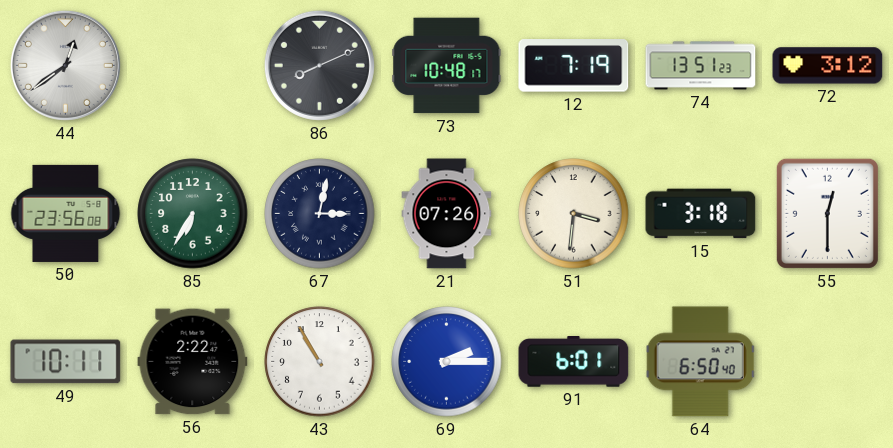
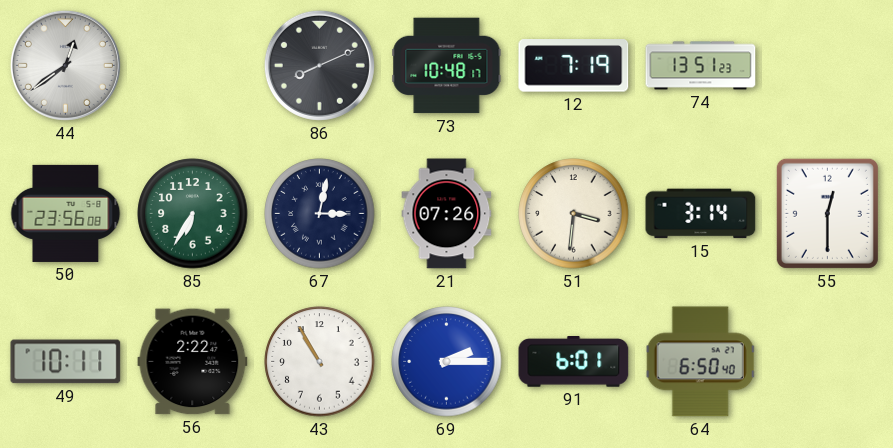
72: 3:12 -> none
15: 3:18 -> 3:14
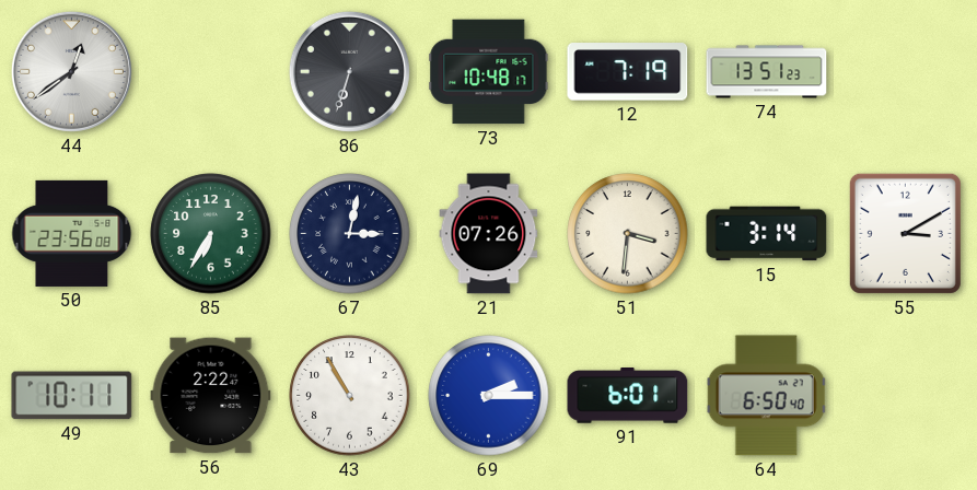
86: 8:11 -> 6:33
55: 12:30 -> 3:10
